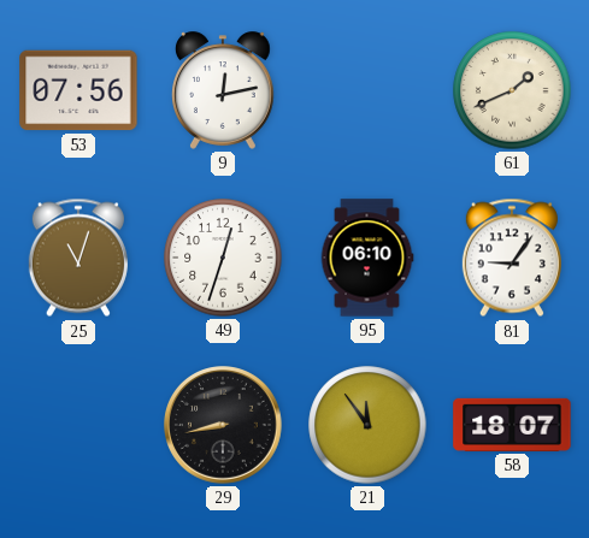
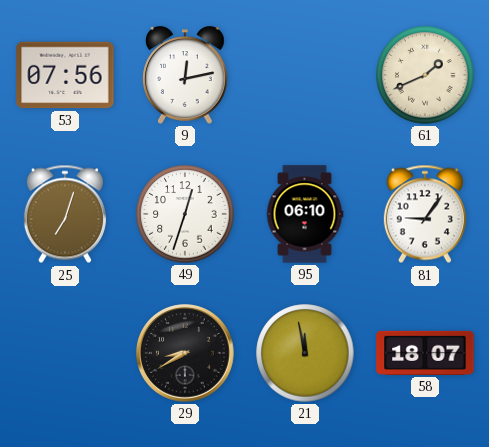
25: 11:03 -> 7:03
29: 8:43 -> 8:40
21: 11:54 -> 11:58
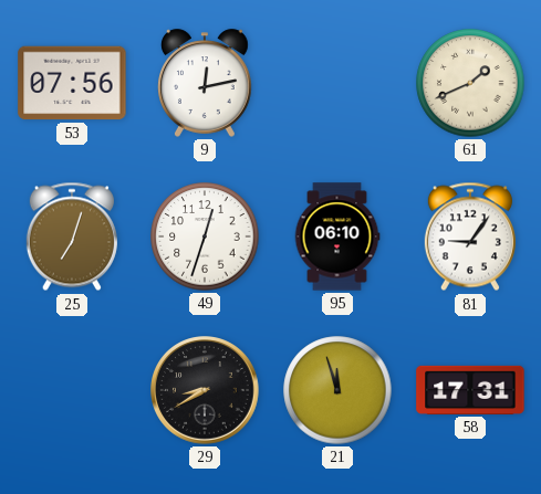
21: 11:58 -> 11:57
58: 18:07 -> 17:31
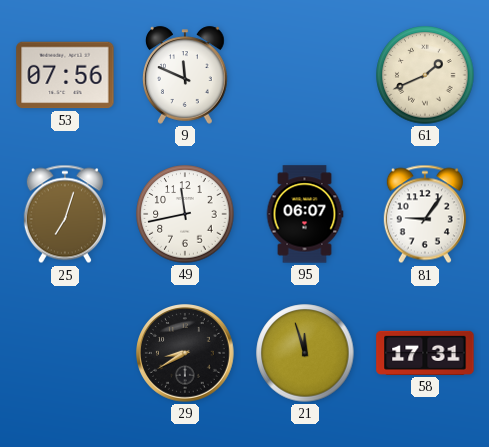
9: 12:13 -> 11:49
49: 12:33 -> 11:43
95: 06:10 -> 06:07
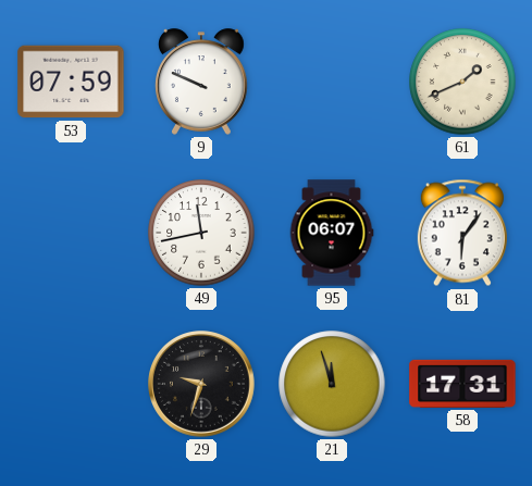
53: 07:56 -> 07:59
9: 11:49 -> 9:49
25: 7:03 -> none
81: 9:06 -> 6:06
29: 8:40 -> 9:33
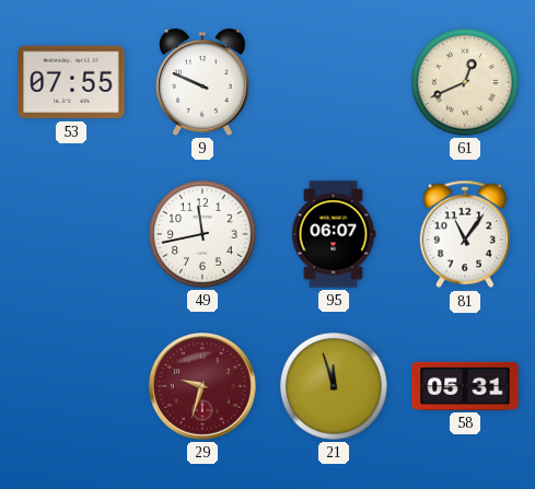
53: 07:59 -> 07:55
61: 1:41 -> 12:41
81: 6:06 -> 11:06
29 dial: black -> burgundy
58: 17:31 -> 05:31
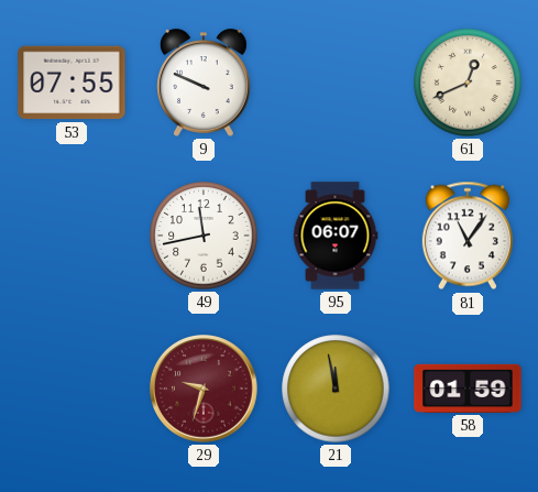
21: 11:57 -> 11:58
58: 05:31 -> 01:59
